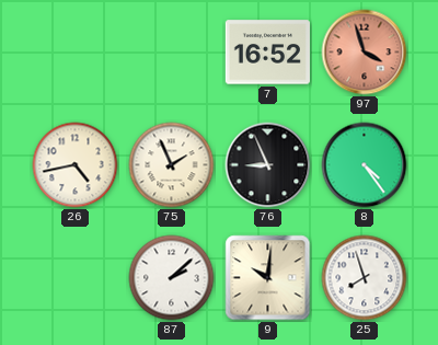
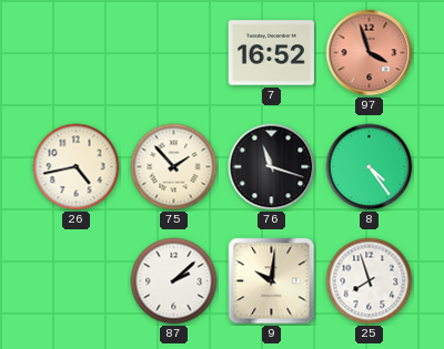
75: 1:56 -> 1:53
76: 8:56 -> 11:18
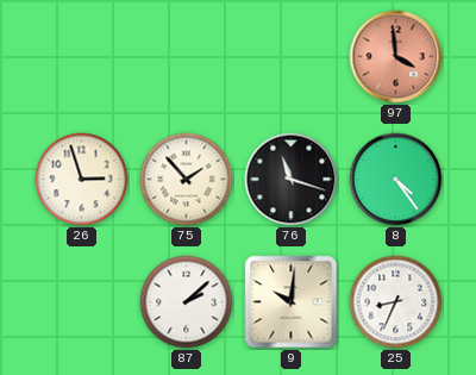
7: 16:52 -> none
97: 3:57 -> 3:59
26: 4:43 -> 2:57
25: 7:57 -> 8:34
